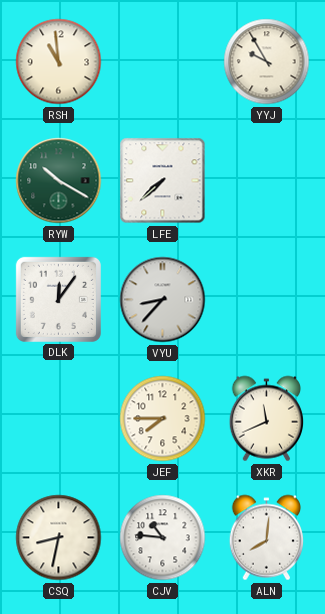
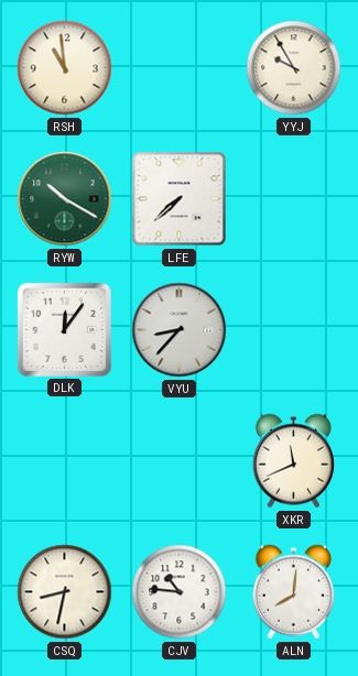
JEF: 7:45 -> none
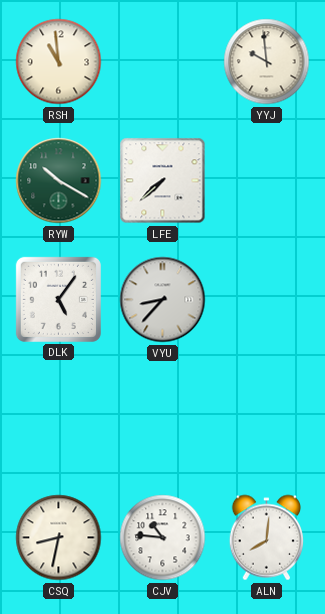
YYJ: 9:55 -> 9:59
DLK: 12:06 -> 5:06
XKR: 11:41 -> none
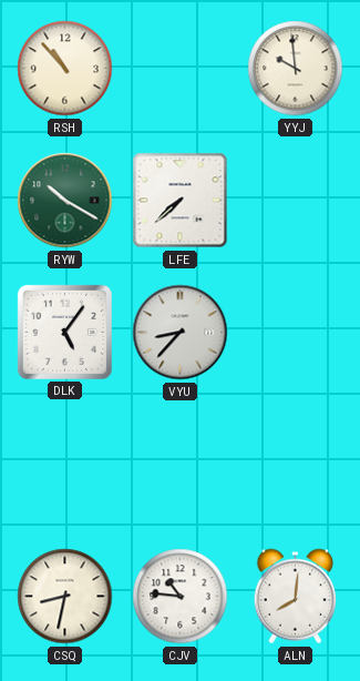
RSH: 10:59 -> 10:53
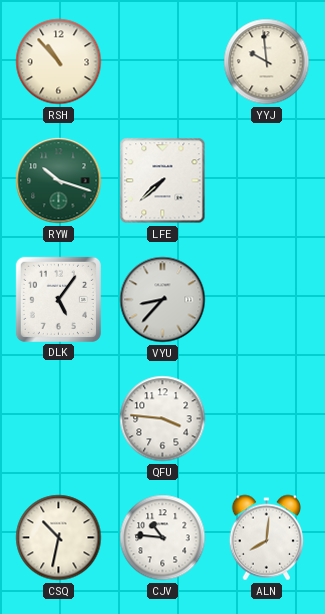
RYW: 10:20 -> 10:18
QFU: none -> 3:46
CSQ: 8:32 -> 10:32
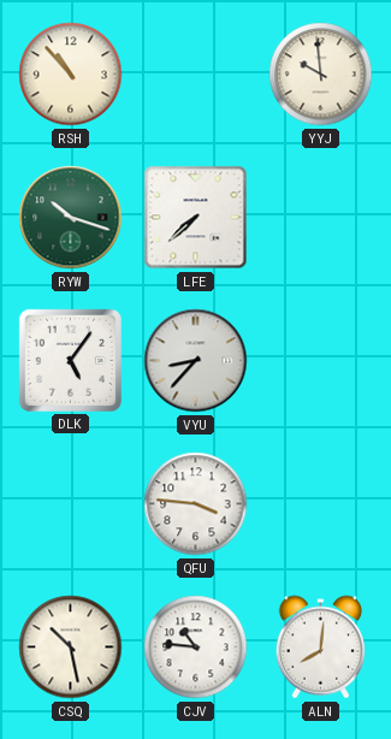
CSQ: 10:32 -> 10:28
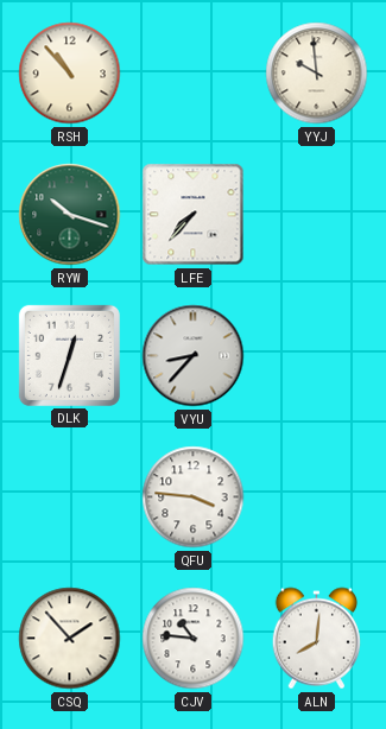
LFE: 7:38 -> 7:37
DLK: 5:06 -> 12:33
CSQ: 10:28 -> 1:53
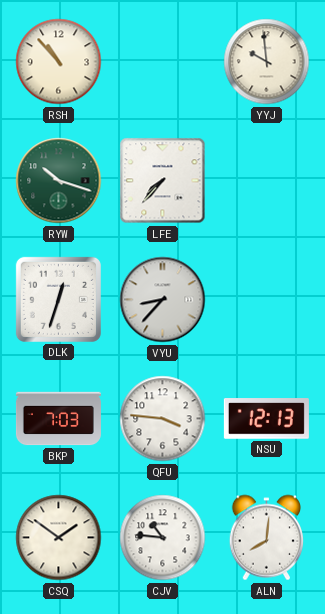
BKP: none -> 7:03
NSU: none -> 12:13
CSQ: 1:53 -> 1:51
